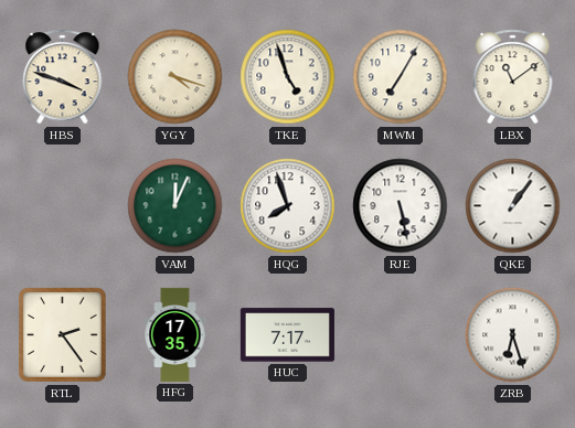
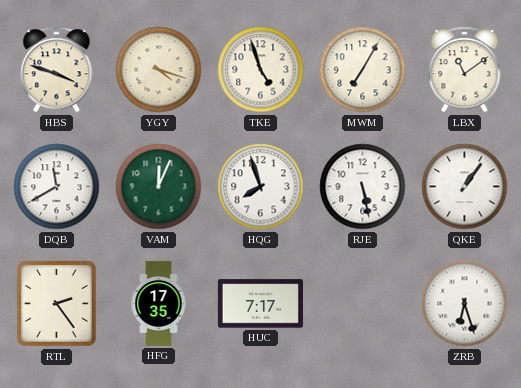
DQB: none -> 11:40
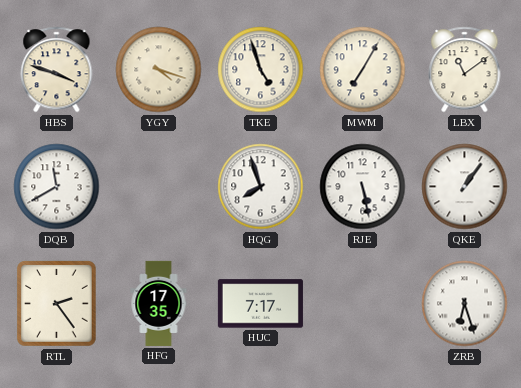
VAM: 12:04 -> none
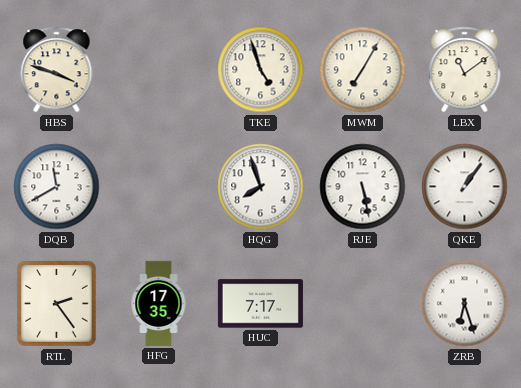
YGY: 4:18 -> none
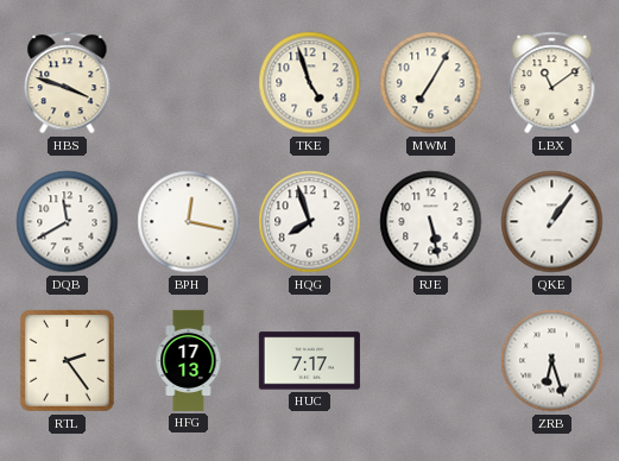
BPH: none -> 12:17
HFG: 17:35 -> 17:13
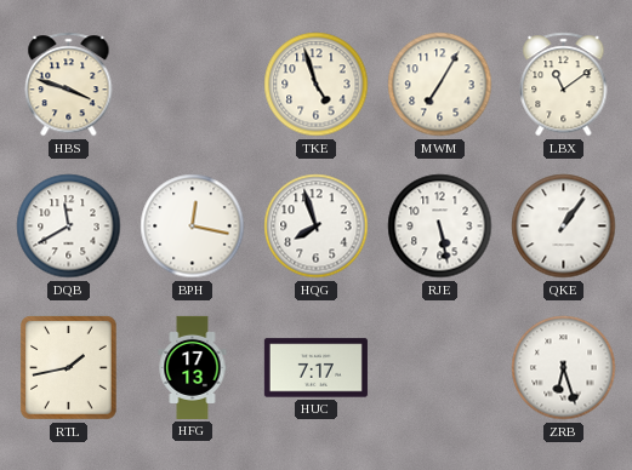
RTL: 2:24 -> 1:43
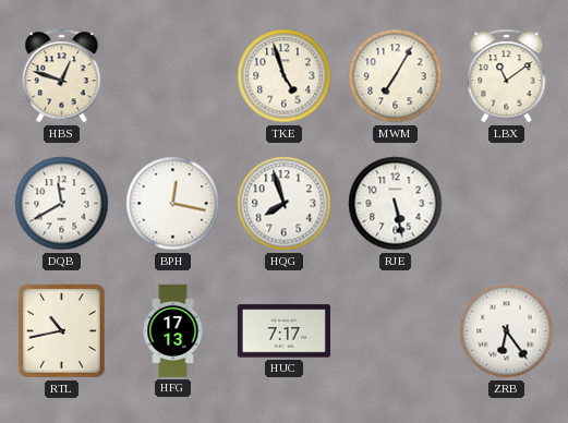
HBS: 3:48 -> 12:48
QKE: 1:06 -> none
RTL: 1:43 -> 10:43
ZRB: 6:27 -> 6:24
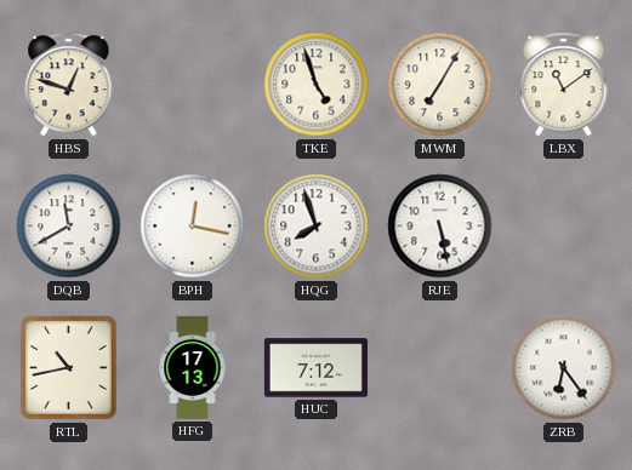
HUC: 7:17 -> 7:12
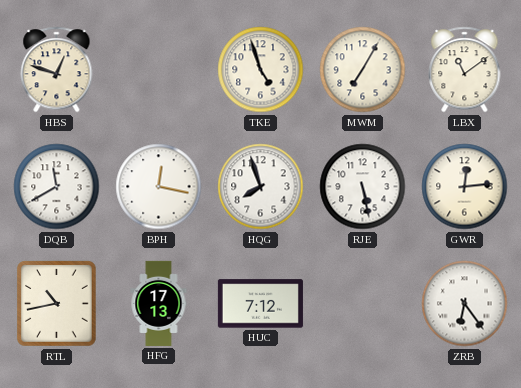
GWR: none -> 12:14
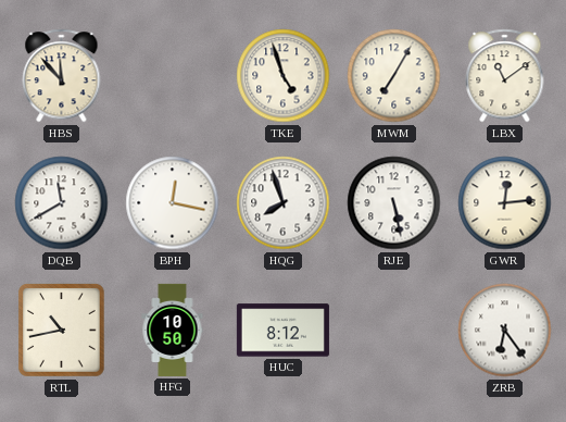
HBS: 12:48 -> 11:53
HFG: 17:13 -> 10:50
HUC: 7:12 -> 8:12
